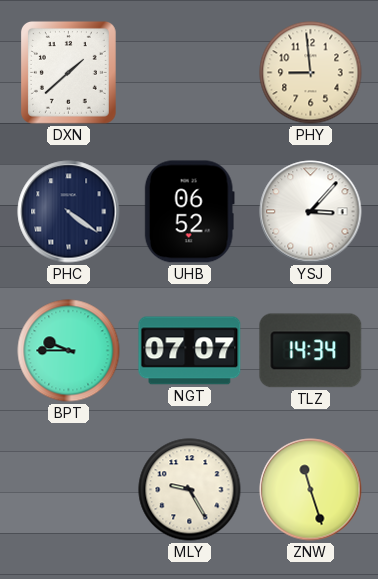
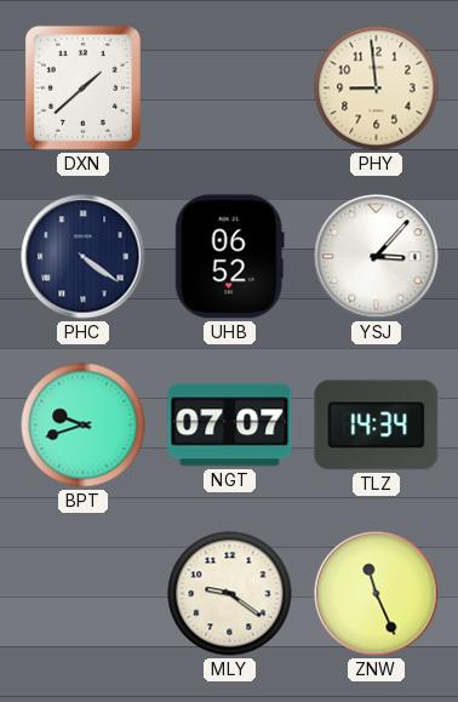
BPT: 9:45 -> 9:42
MLY: 9:25 -> 9:21
ZNW: 11:27 -> 11:26
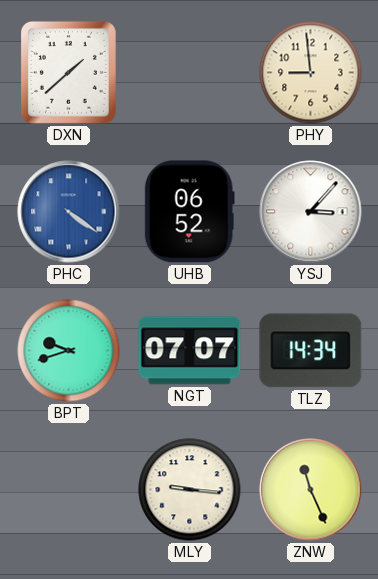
PHC dial: navy -> blue
MLY: 9:21 -> 9:16
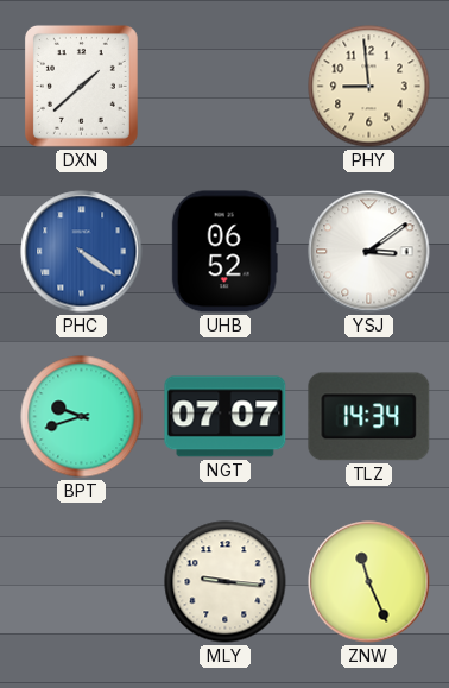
YSJ: 3:07 -> 3:09
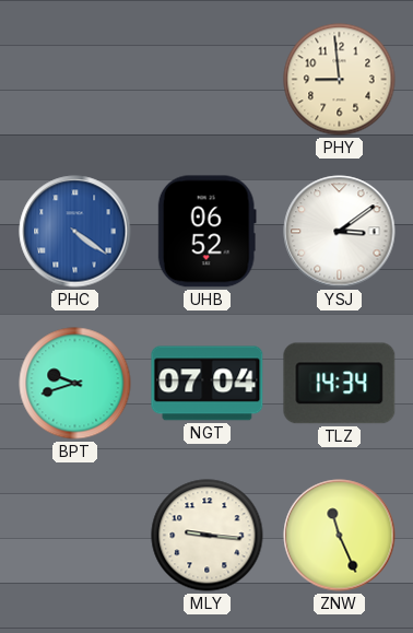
DXN: 1:38 -> none
NGT: 07:07 -> 07:04
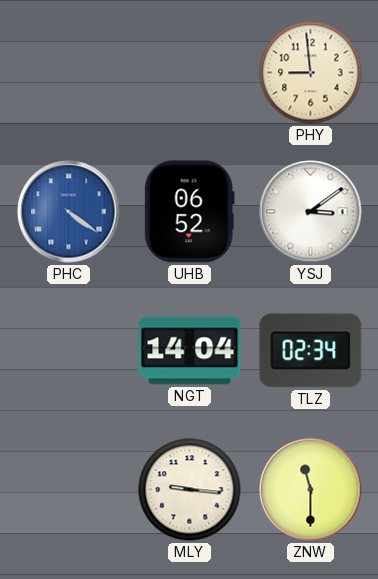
BPT: 9:42 -> none
NGT: 07:04 -> 14:04
TLZ: 14:34 -> 02:34
ZNW: 11:26 -> 11:30
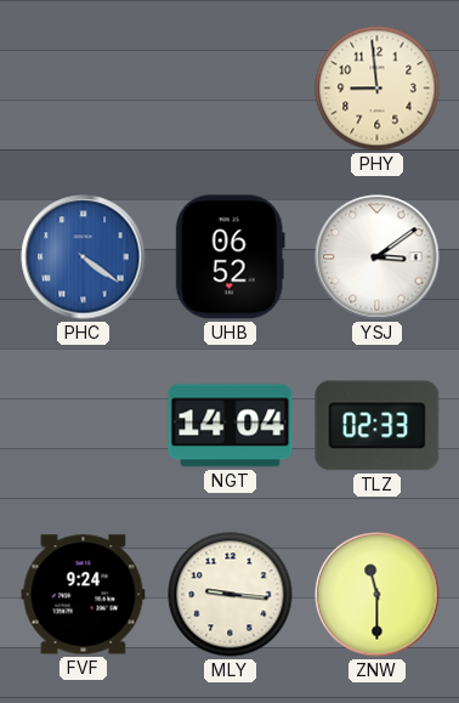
TLZ: 02:34 -> 02:33
FVF: none -> 9:24
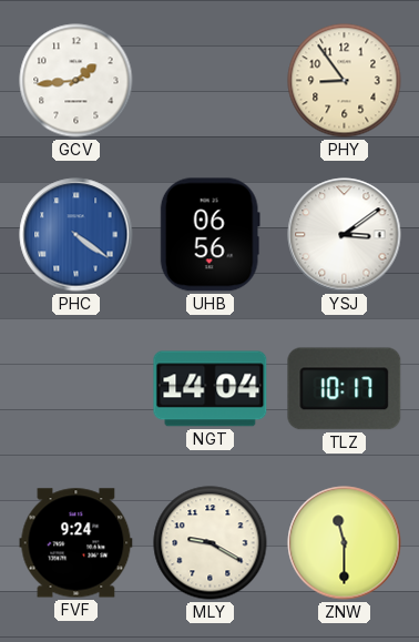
GCV: none -> 1:44
PHY: 8:59 -> 8:54
UHB: 06:52 -> 06:56
TLZ: 02:33 -> 10:17
MLY: 9:16 -> 9:20
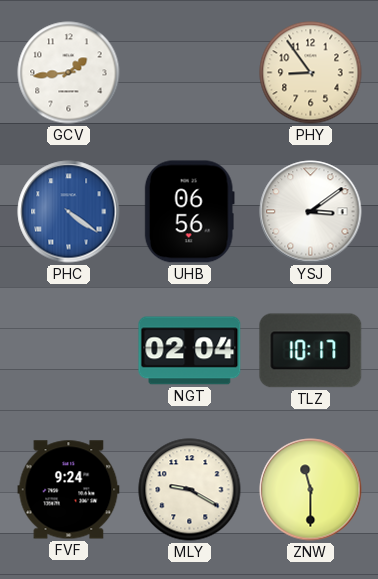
NGT: 14:04 -> 02:04
